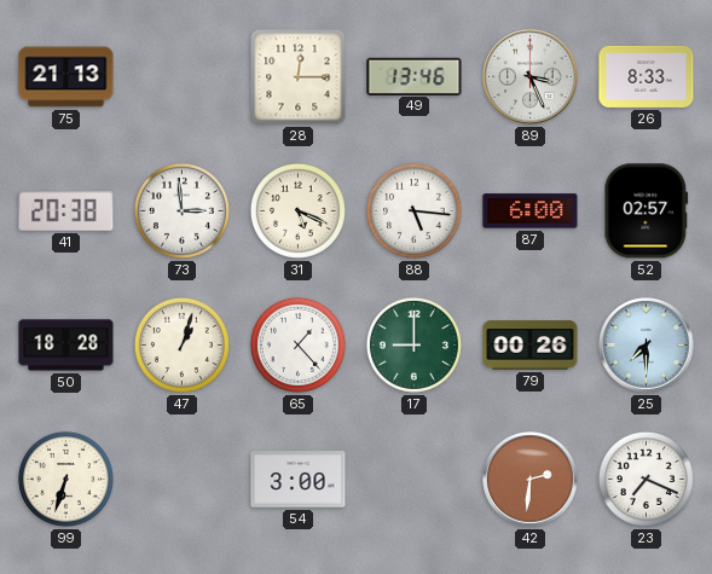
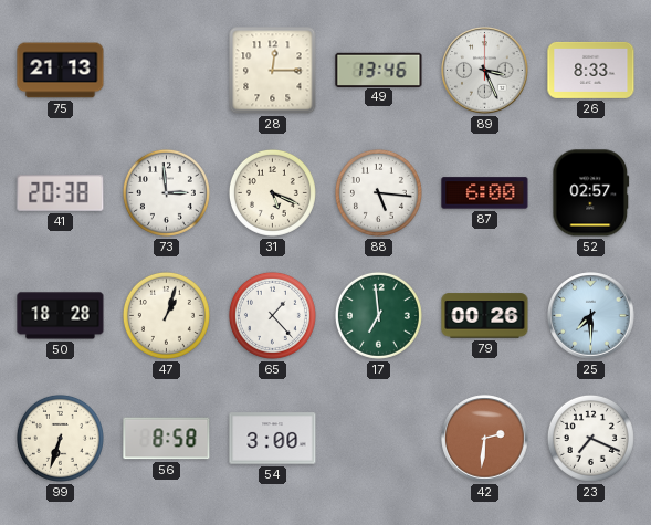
17: 9:00 -> 6:59
56: none -> 8:58
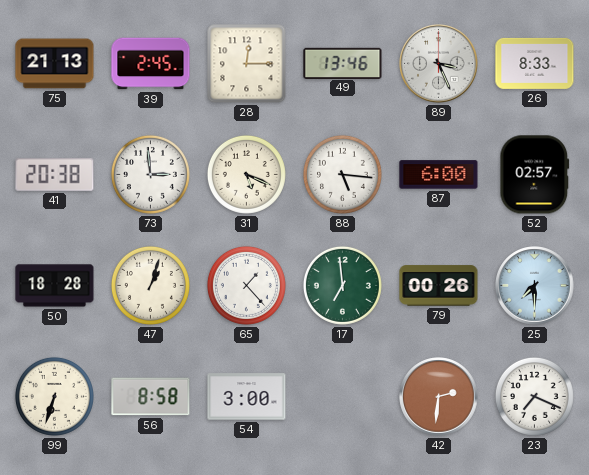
39: none -> 2:45
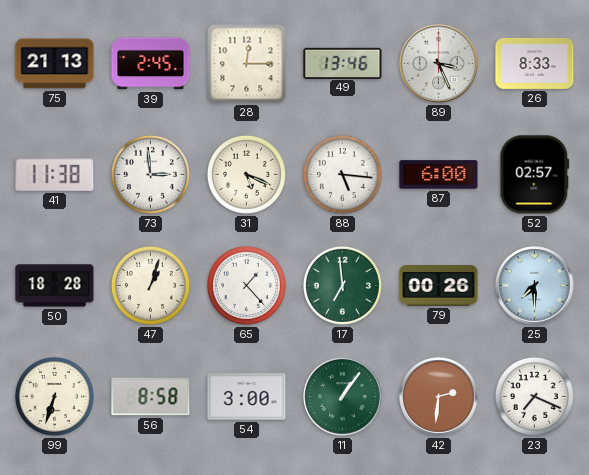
41: 20:38 -> 11:38
11: none -> 1:06
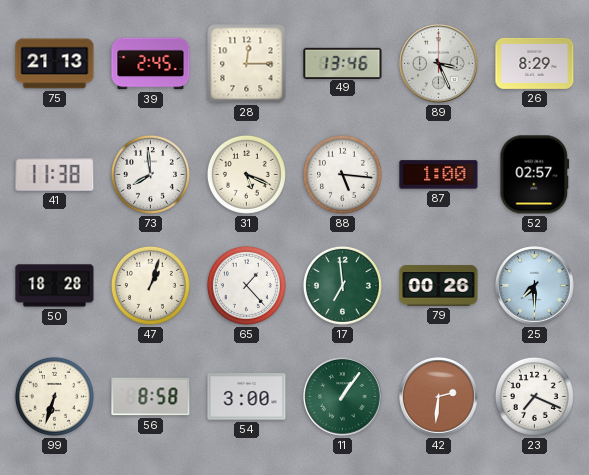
26: 8:33 -> 8:29
73: 2:59 -> 7:59
87: 6:00 -> 1:00
